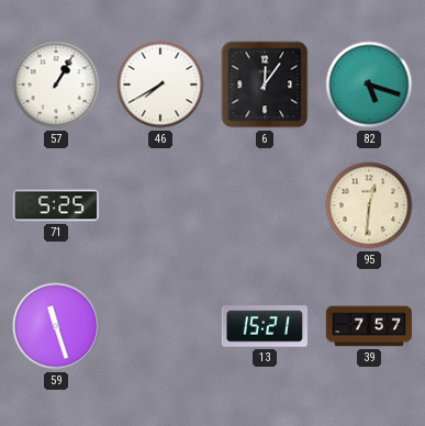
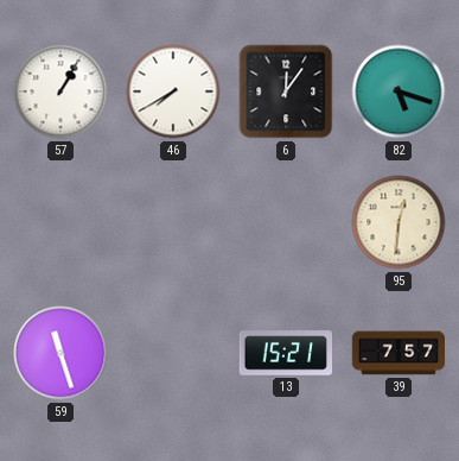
71: 5:25 -> none
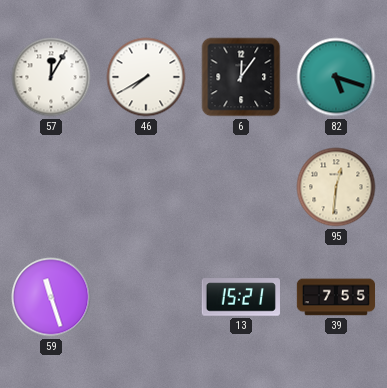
57: 1:05 -> 12:05
39: 7:57 -> 7:55
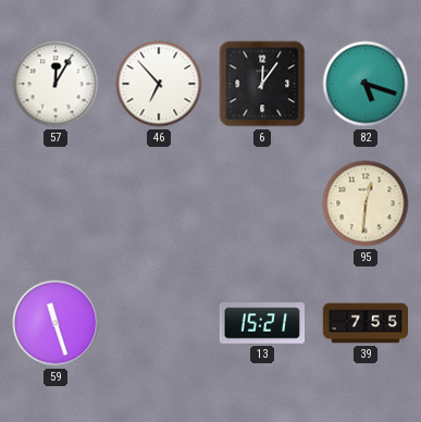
46: 7:40 -> 6:53
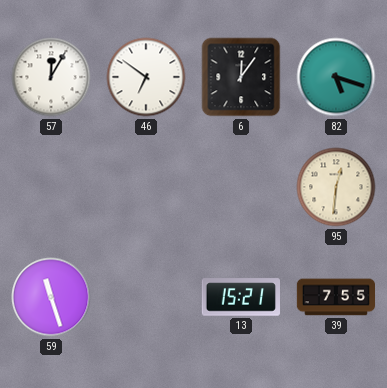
46: 6:53 -> 6:51
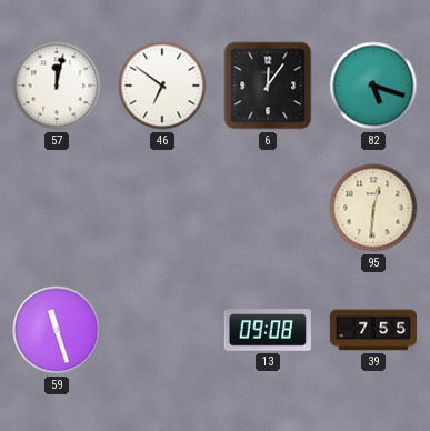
57: 12:05 -> 12:02
13: 15:21 -> 09:08
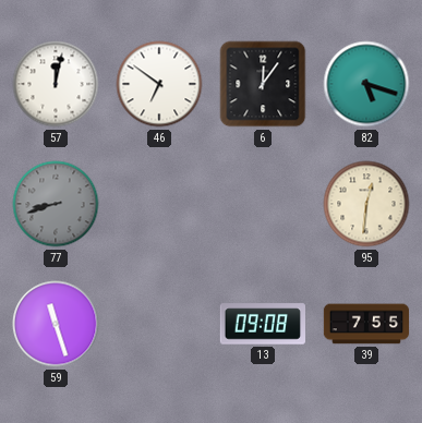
77: none -> 8:42
